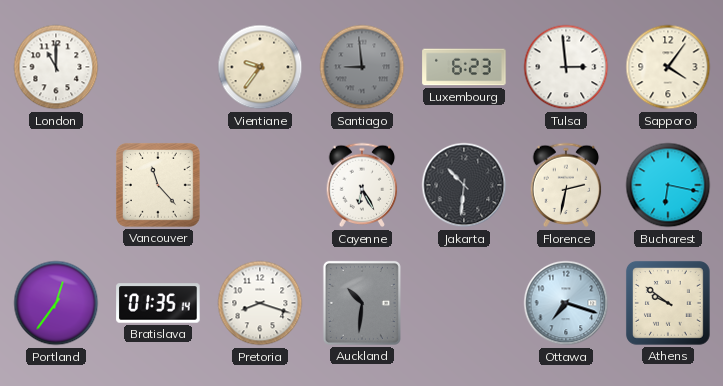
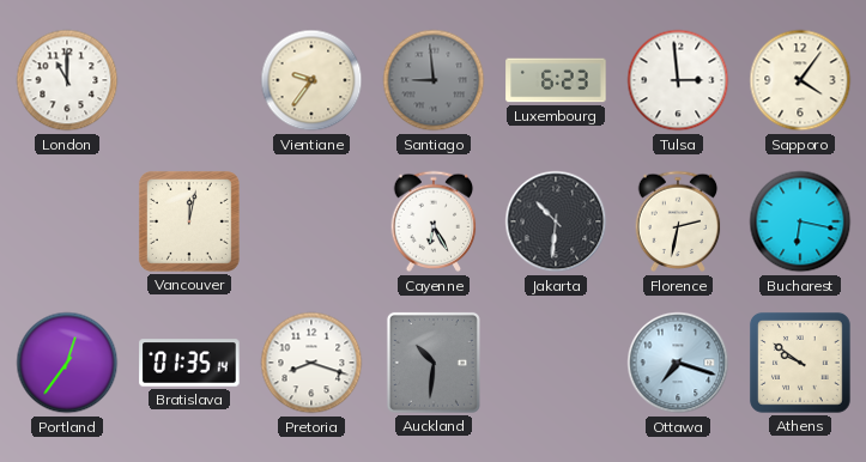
Vancouver: 11:23 -> 12:02
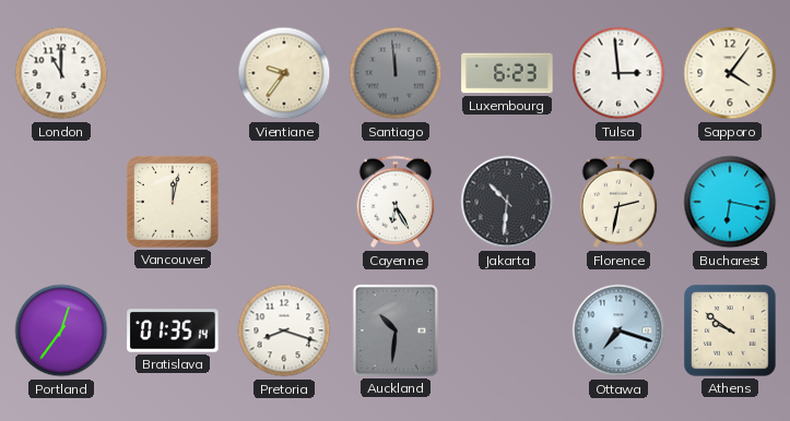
Santiago: 8:59 -> 11:59
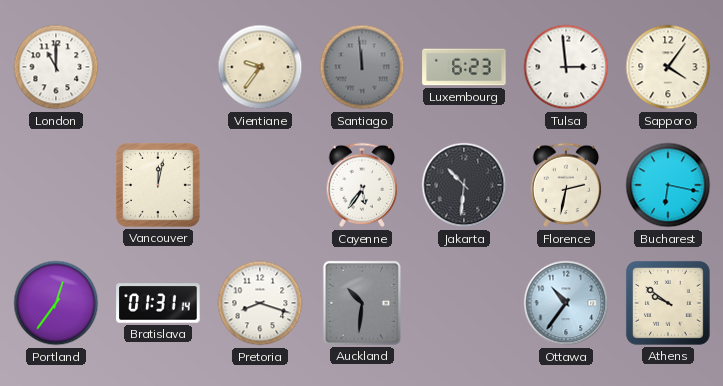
Cayenne: 6:25 -> 5:36
Bratislava: 01:35 -> 01:31
Ottawa: 7:18 -> 10:36
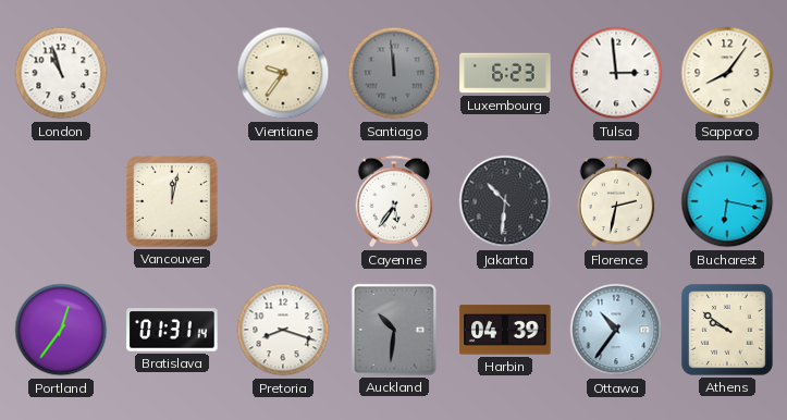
London: 11:00 -> 10:57
Sapporo: 4:06 -> 8:06
Harbin: none -> 04:39
